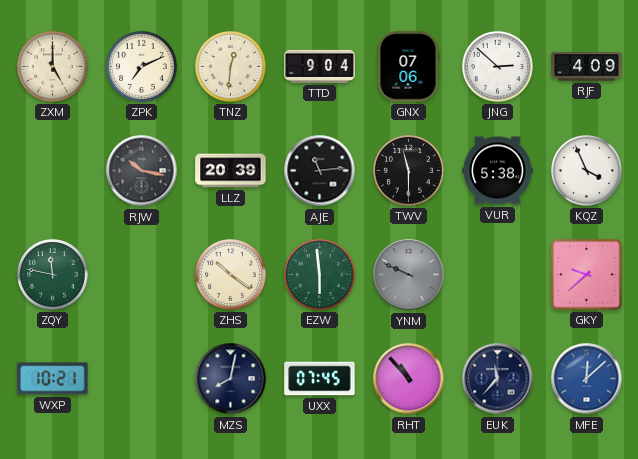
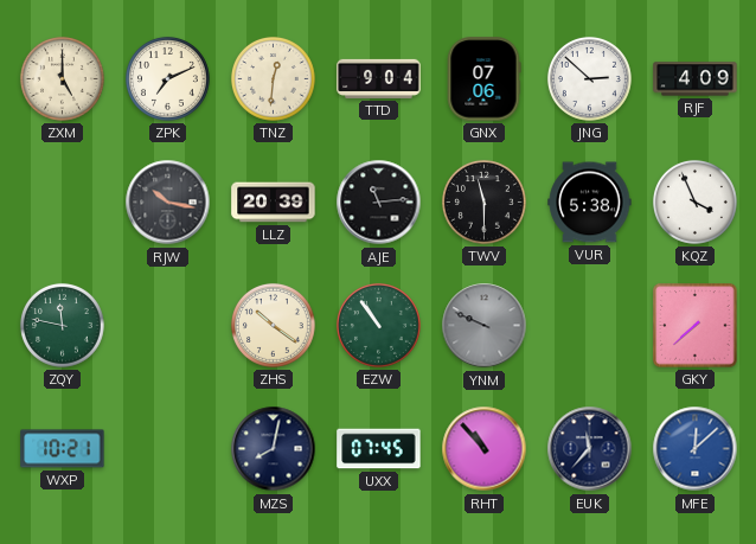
EZW: 5:59 -> 10:54
GKY: 9:38 -> 7:38
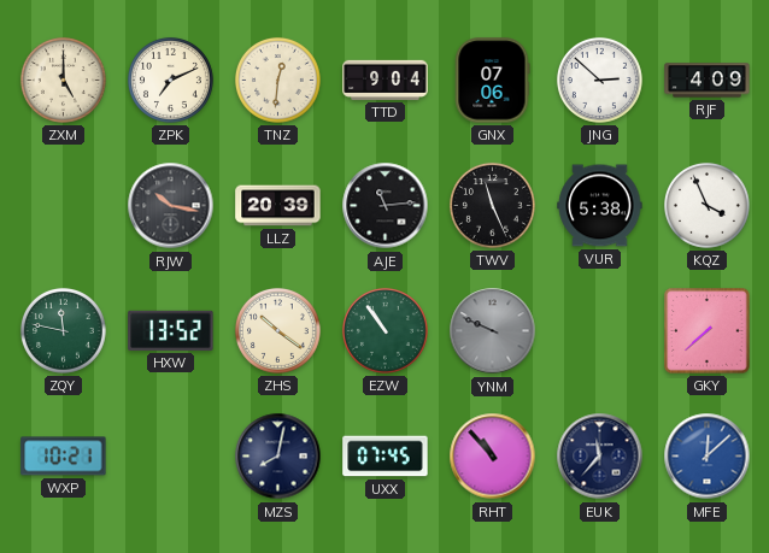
TWV: 11:30 -> 11:26
HXW: none -> 13:52
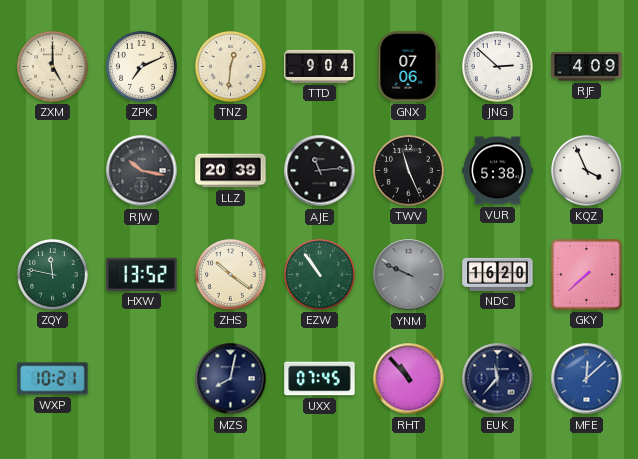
NDC: none -> 16:20
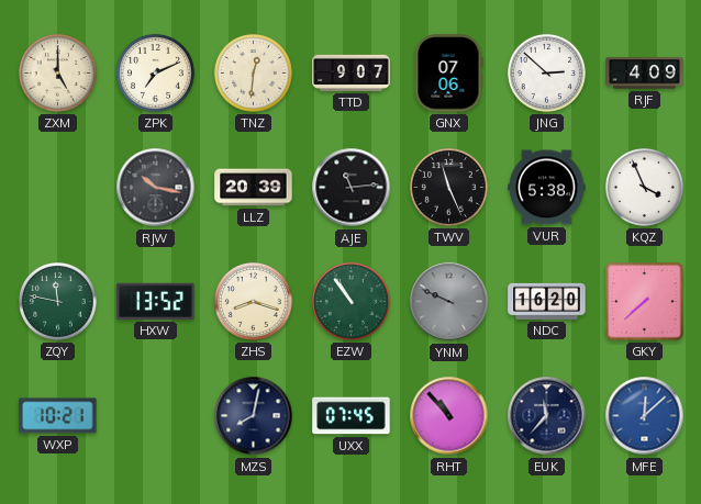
TTD: 9:04 -> 9:07
ZHS: 10:21 -> 8:18
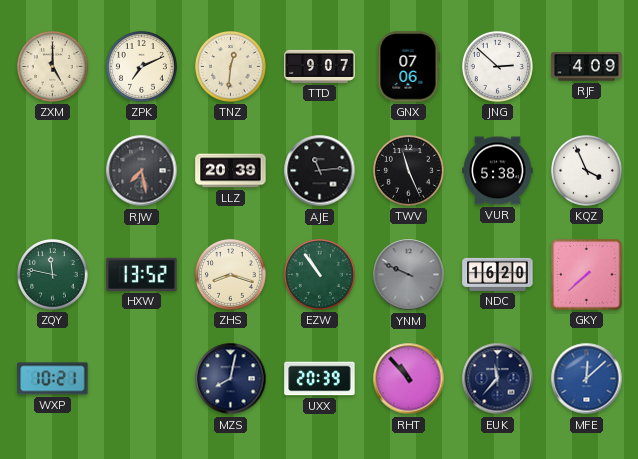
RJW: 10:17 -> 7:28
UXX: 07:45 -> 20:39
